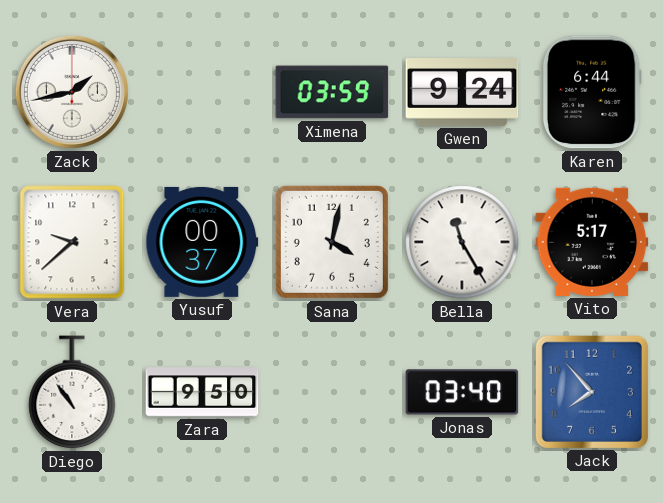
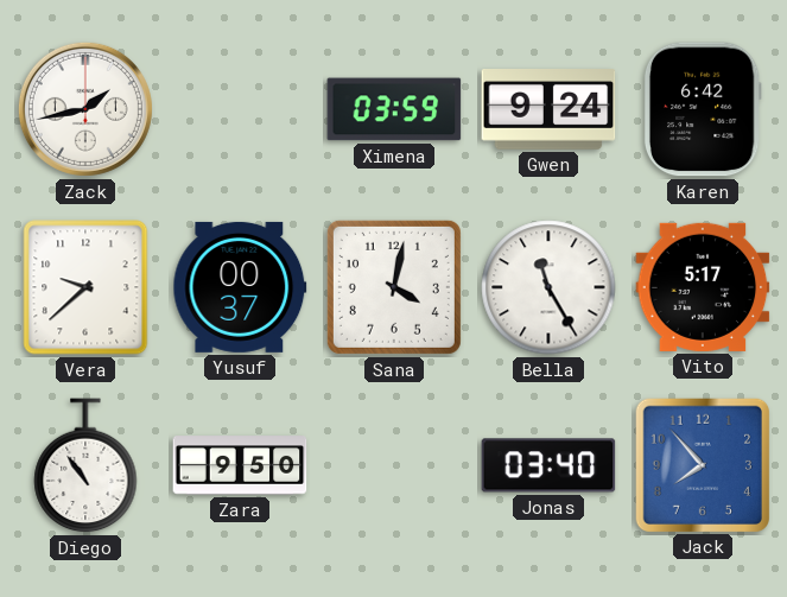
Karen: 6:44 -> 6:42
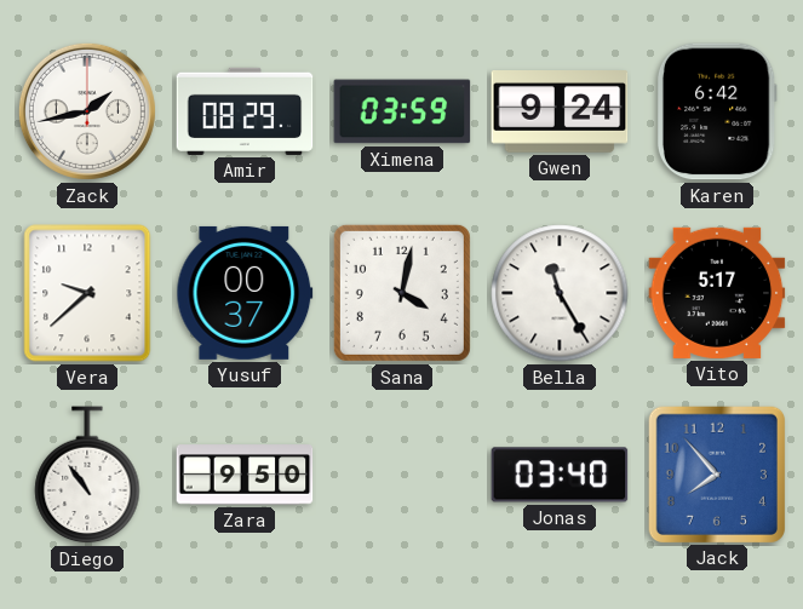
Amir: none -> 08:29
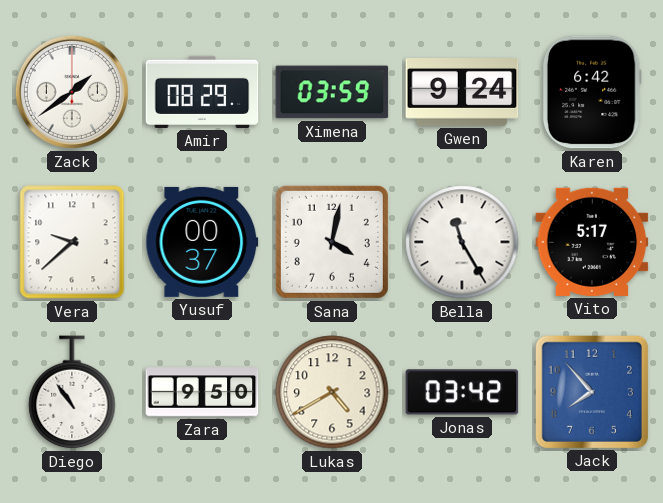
Zack: 1:43 -> 1:39
Lukas: none -> 4:40
Jonas: 03:40 -> 03:42
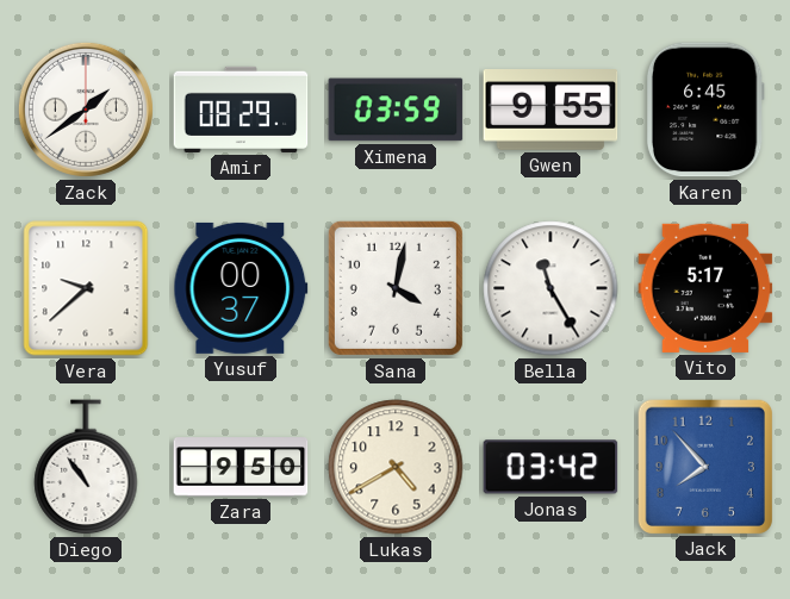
Gwen: 9:24 -> 9:55
Karen: 6:42 -> 6:45
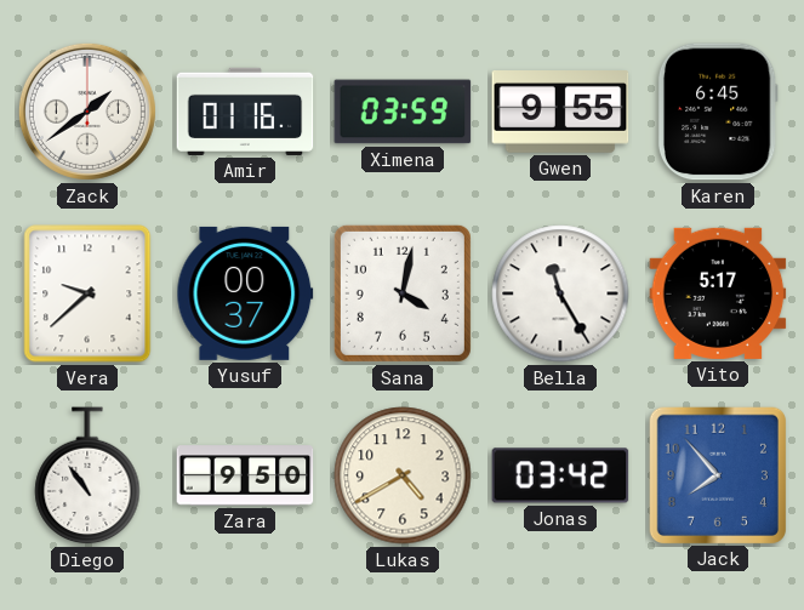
Amir: 08:29 -> 01:16
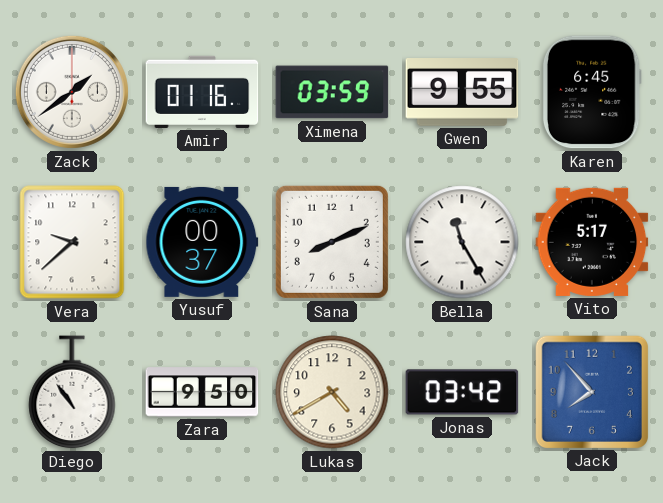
Sana: 4:02 -> 8:11
